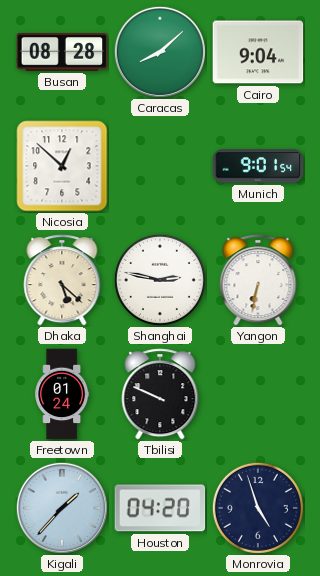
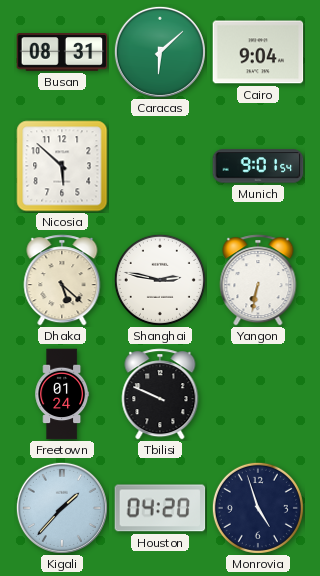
Busan: 08:28 -> 08:31
Caracas: 8:08 -> 6:08
Nicosia: 12:52 -> 5:52
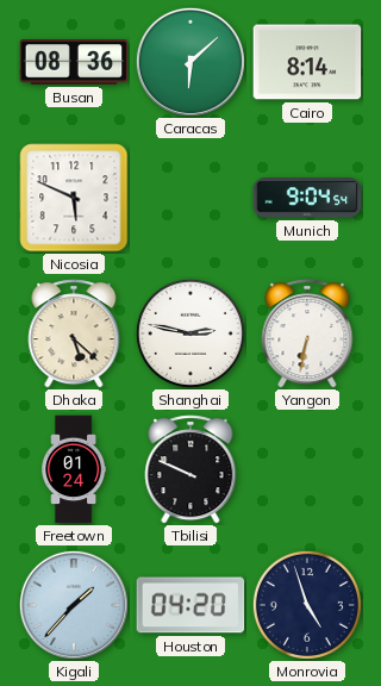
Busan: 08:31 -> 08:36
Cairo: 9:04 -> 8:14
Nicosia: 5:52 -> 5:49
Munich: 9:01 -> 9:04
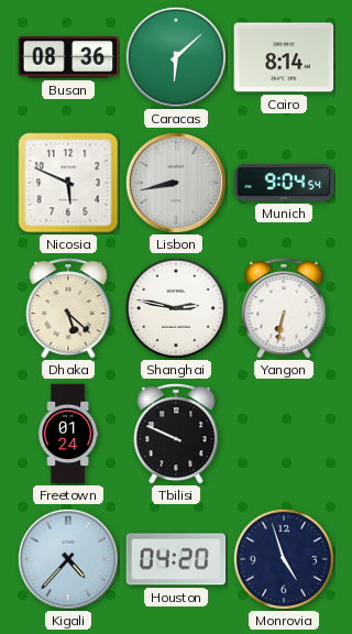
Lisbon: none -> 8:43
Kigali: 1:37 -> 4:37
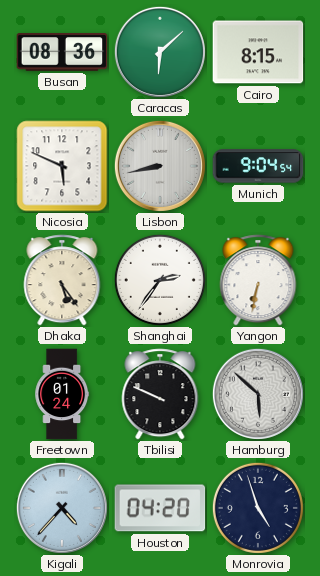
Cairo: 8:14 -> 8:15
Dhaka: 5:22 -> 5:24
Shanghai: 2:47 -> 2:36
Hamburg: none -> 5:52
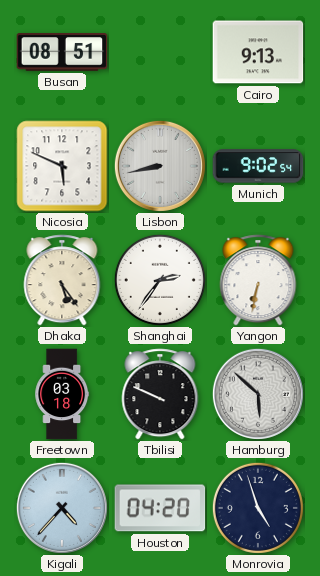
Busan: 08:36 -> 08:51
Caracas: 6:08 -> none
Cairo: 8:15 -> 9:13
Munich: 9:04 -> 9:02
Freetown: 01:24 -> 03:18
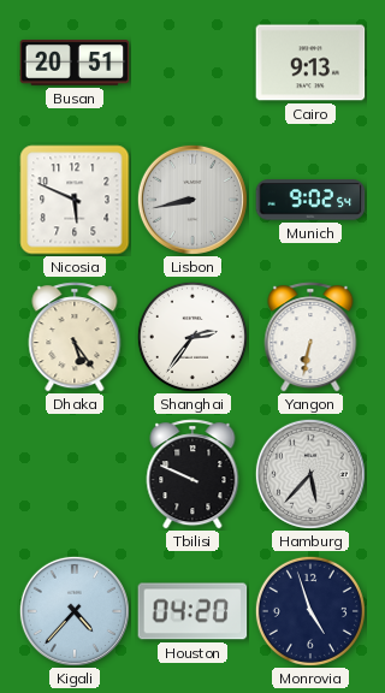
Busan: 08:51 -> 20:51
Freetown: 03:18 -> none
Hamburg: 5:52 -> 5:37
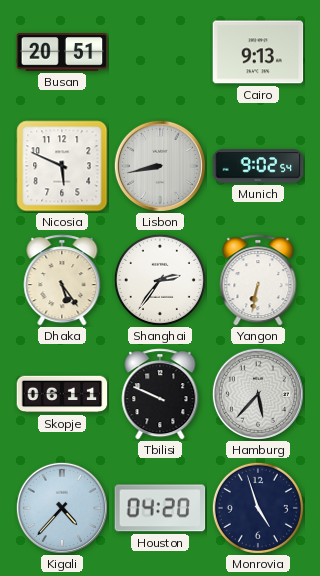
Skopje: none -> 06:11
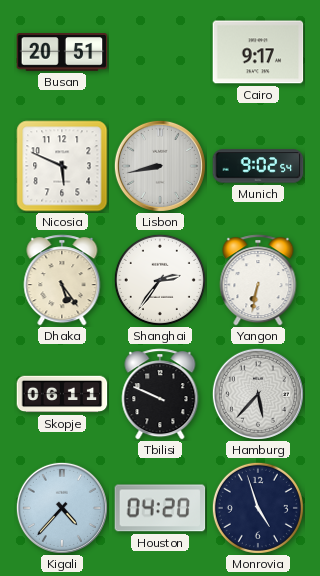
Cairo: 9:13 -> 9:17
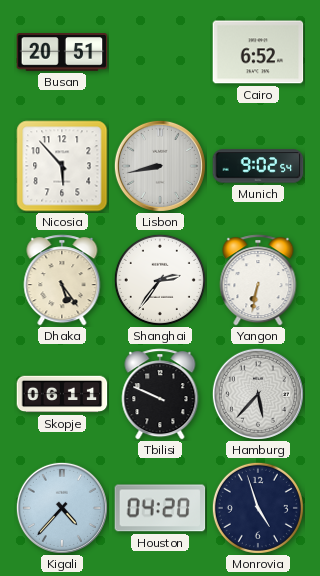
Cairo: 9:17 -> 6:52
Nicosia: 5:49 -> 5:53
